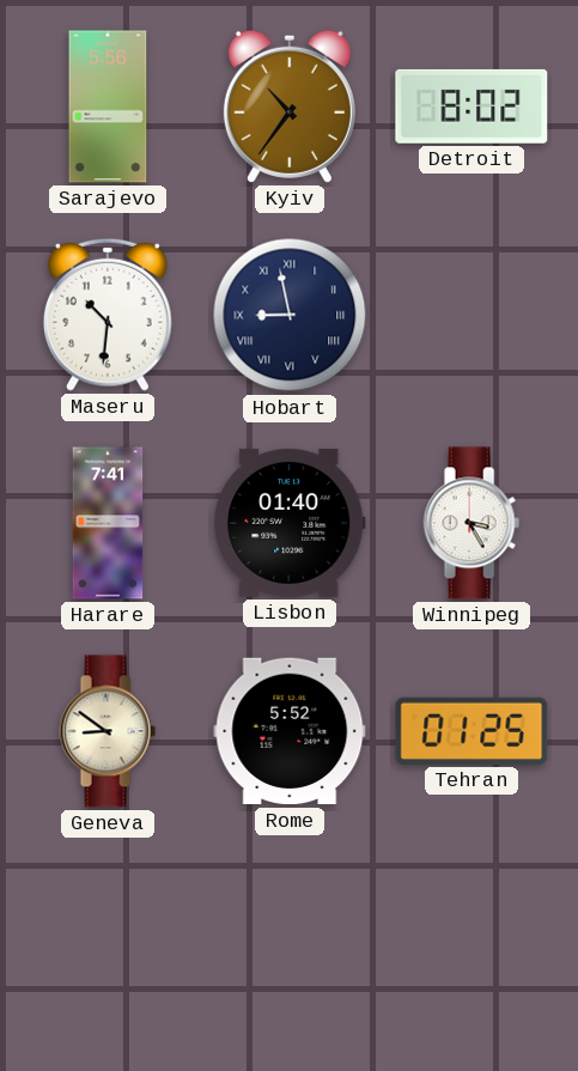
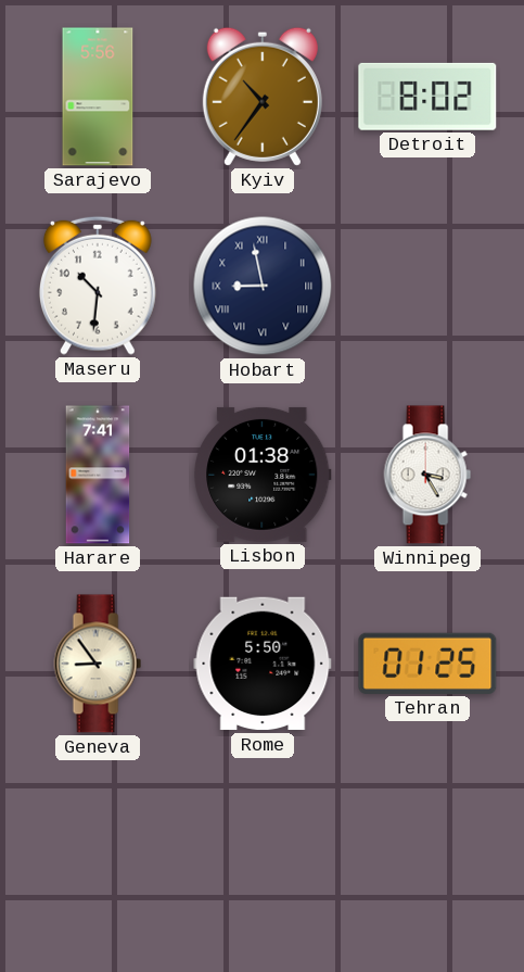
Lisbon: 01:40 -> 01:38
Geneva: 8:51 -> 8:54
Rome: 5:52 -> 5:50
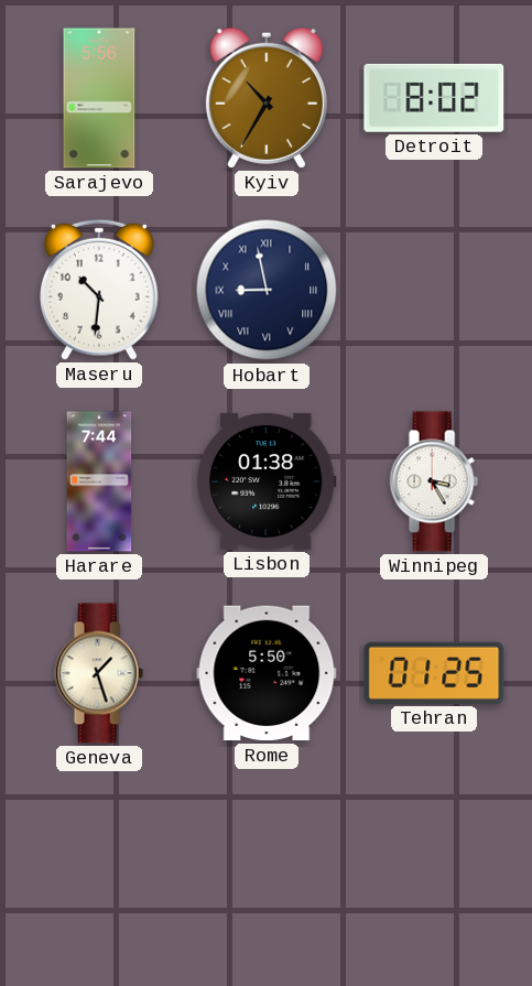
Kyiv: 10:36 -> 10:35
Harare: 7:41 -> 7:44
Geneva: 8:54 -> 1:27
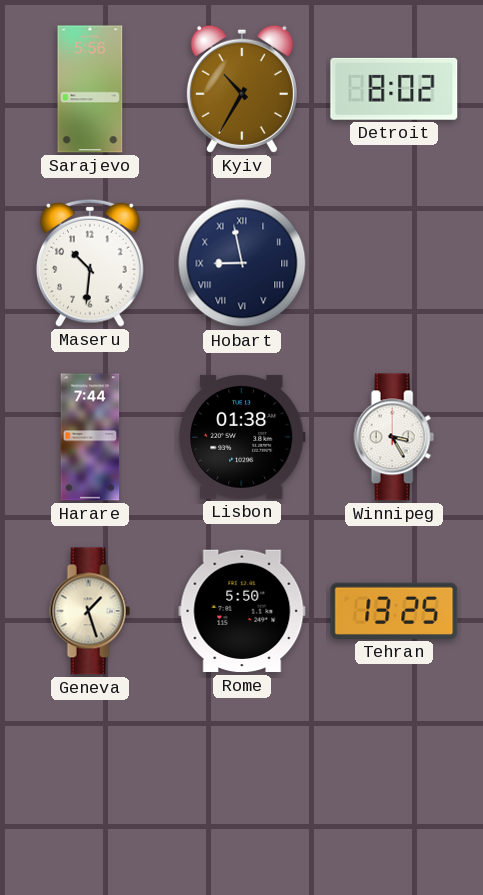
Tehran: 01:25 -> 13:25
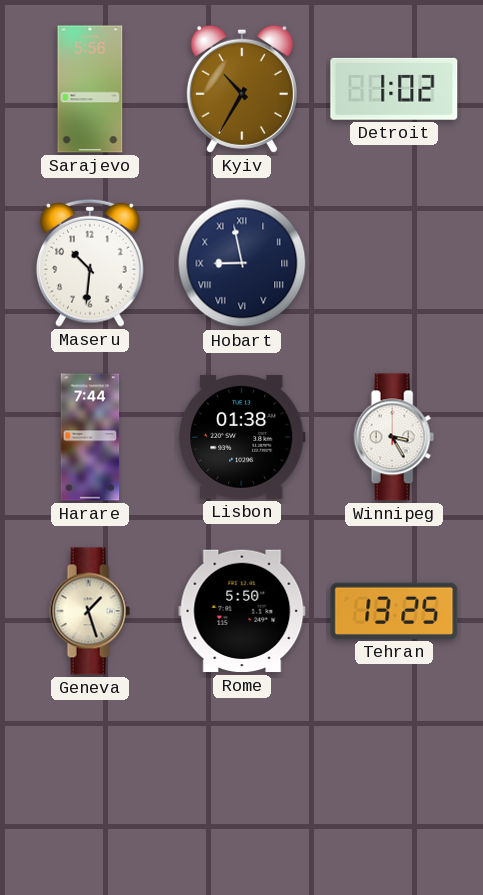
Detroit: 8:02 -> 1:02
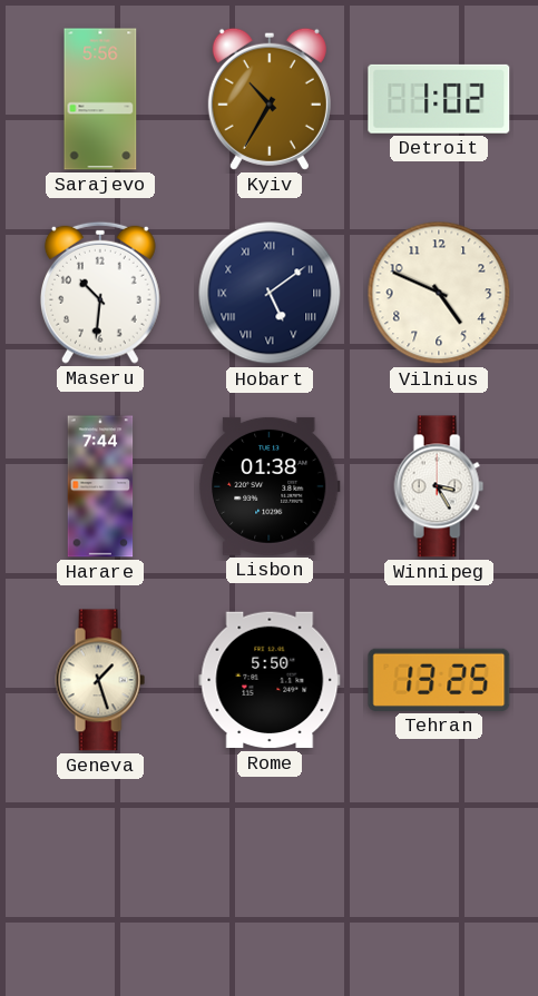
Hobart: 8:58 -> 5:09
Vilnius: none -> 4:49
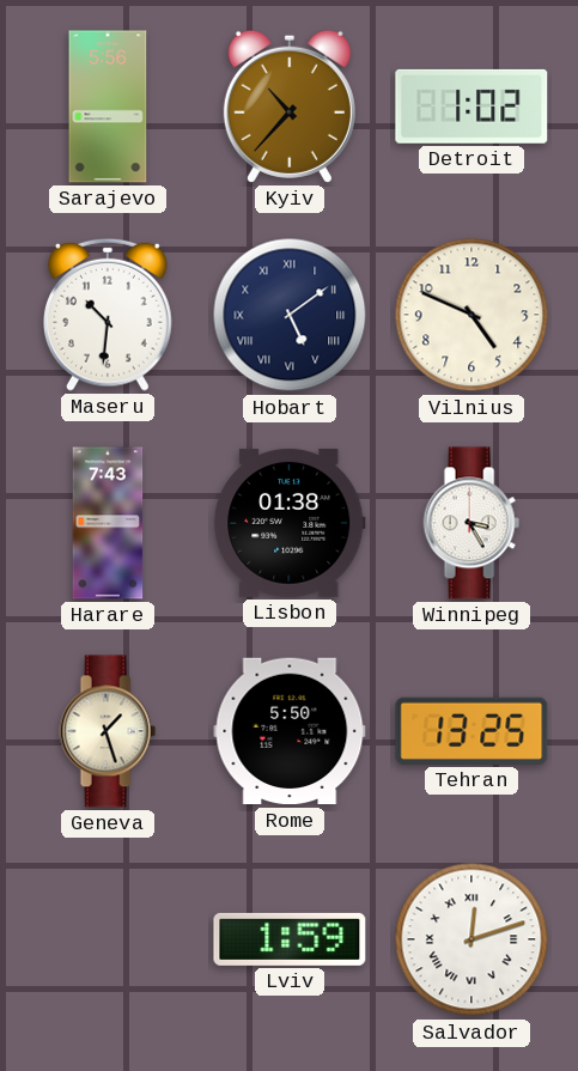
Kyiv: 10:35 -> 10:37
Harare: 7:44 -> 7:43
Lviv: none -> 1:59
Salvador: none -> 12:12
